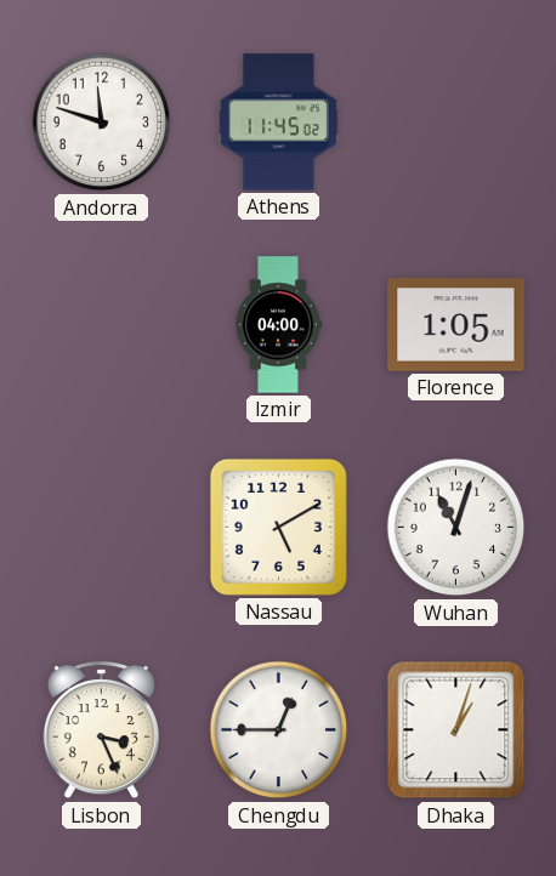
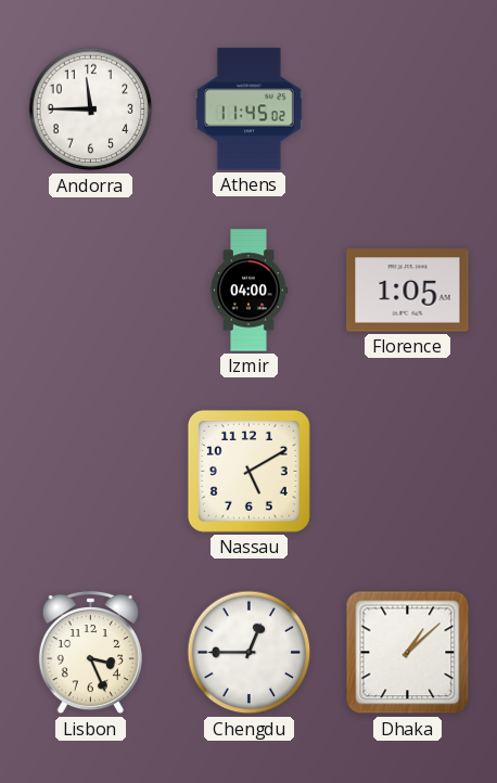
Andorra: 11:48 -> 11:45
Wuhan: 11:03 -> none
Dhaka: 1:03 -> 1:08
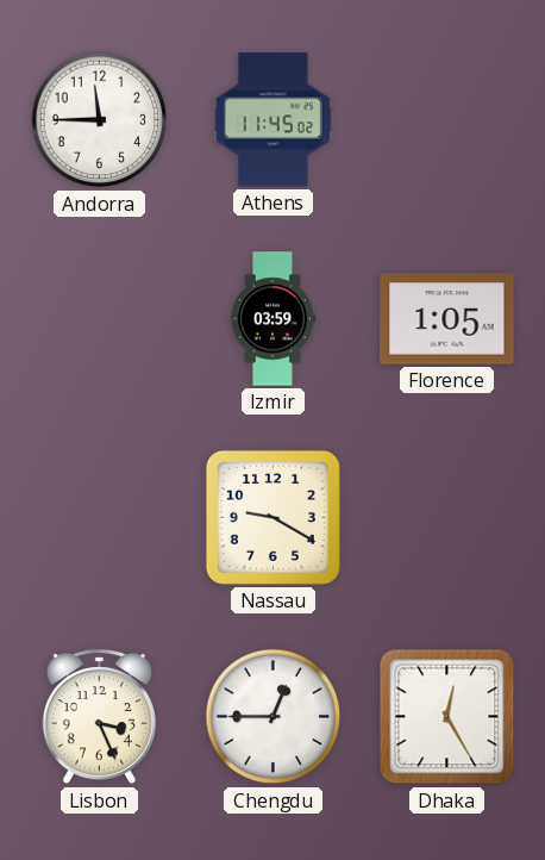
Izmir: 04:00 -> 03:59
Nassau: 5:10 -> 9:20
Dhaka: 1:08 -> 12:25
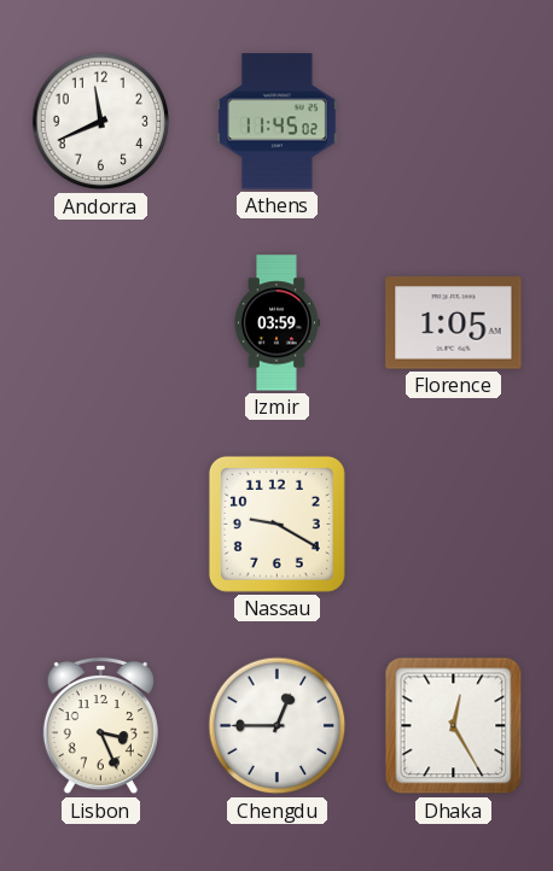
Andorra: 11:45 -> 11:41
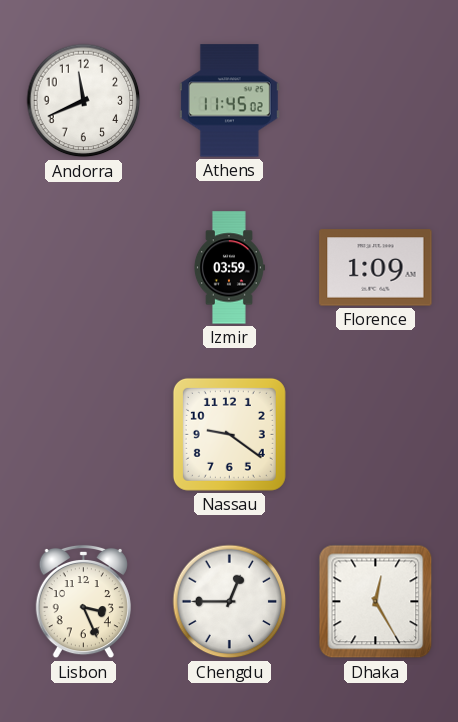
Florence: 1:05 -> 1:09
Nassau: 9:20 -> 9:21
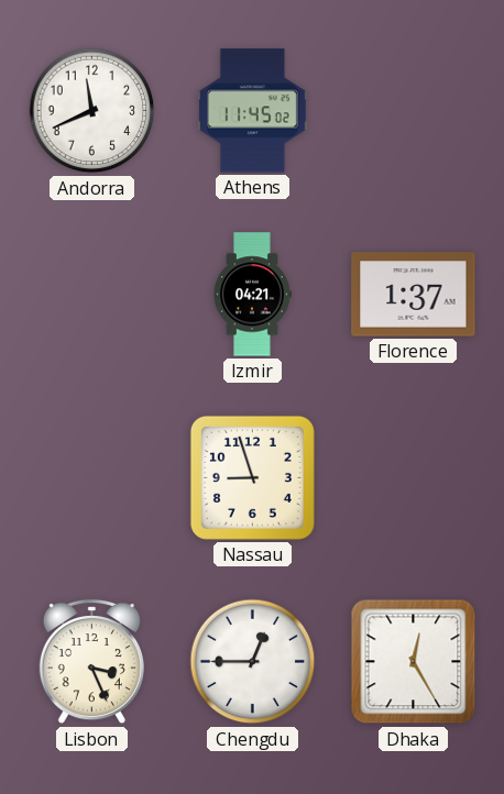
Izmir: 03:59 -> 04:21
Florence: 1:09 -> 1:37
Nassau: 9:21 -> 8:57
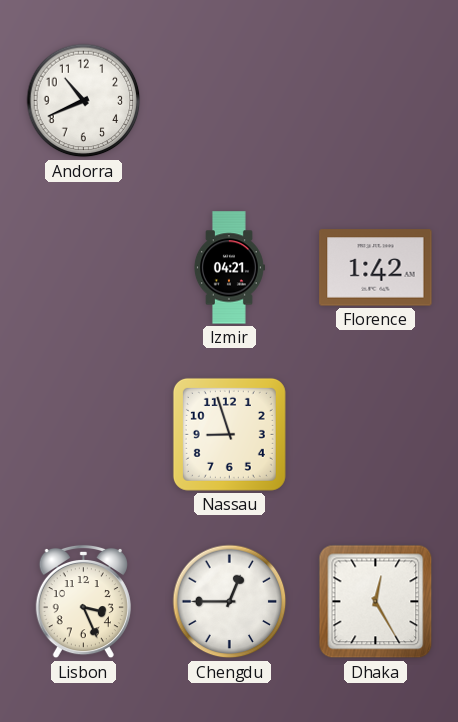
Andorra: 11:41 -> 10:41
Athens: 11:45 -> none
Florence: 1:37 -> 1:42
